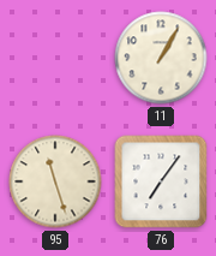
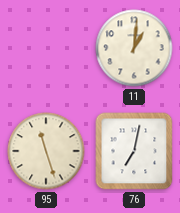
11: 1:05 -> 1:01
76: 7:06 -> 7:02
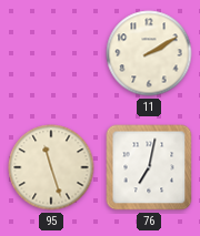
11: 1:01 -> 2:10
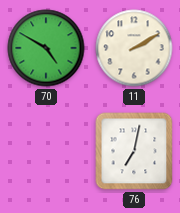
70: none -> 4:50
95: 11:27 -> none
